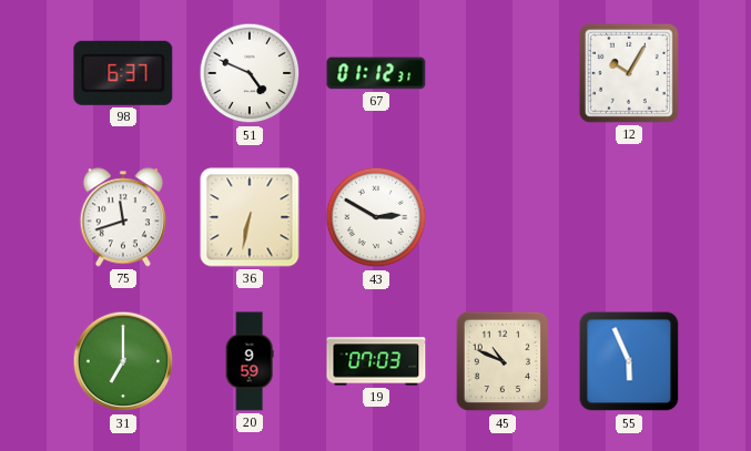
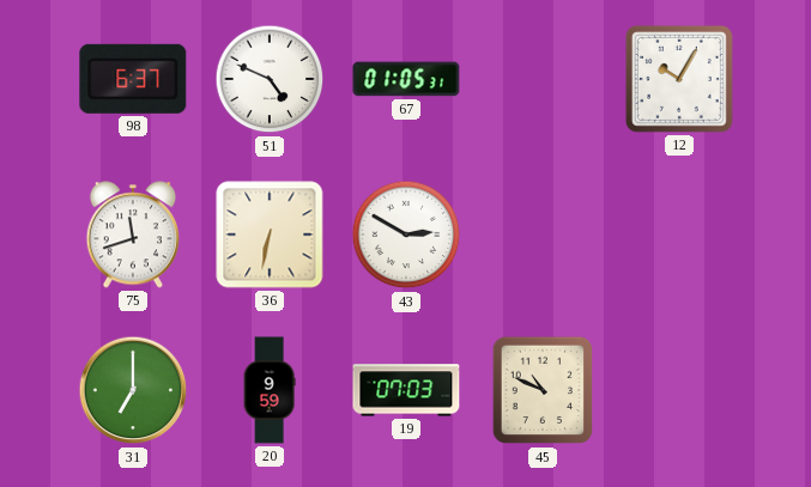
67: 01:12 -> 01:05
55: 5:56 -> none
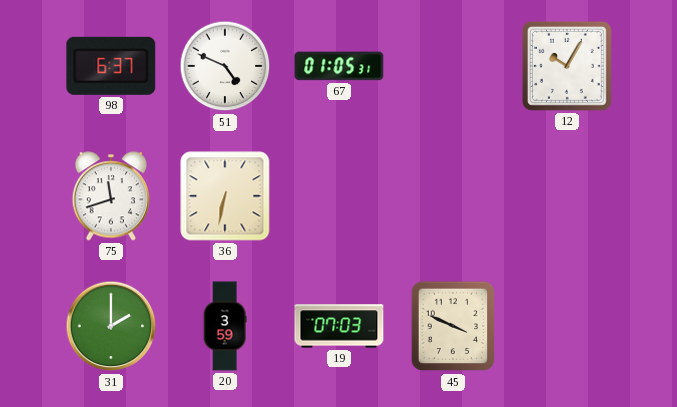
43: 2:50 -> none
31: 7:00 -> 2:00
20: 9:59 -> 3:59
45: 10:49 -> 3:49
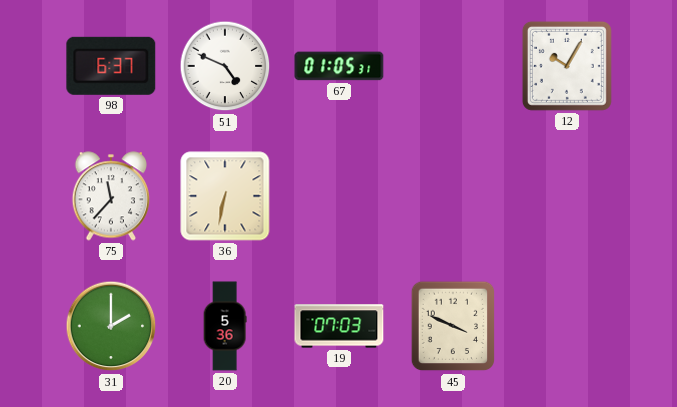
75: 11:42 -> 11:37
20: 3:59 -> 5:36
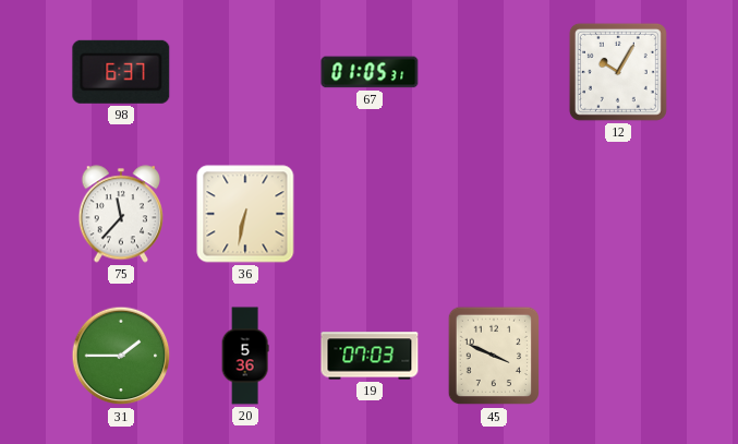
51: 4:49 -> none
31: 2:00 -> 1:45
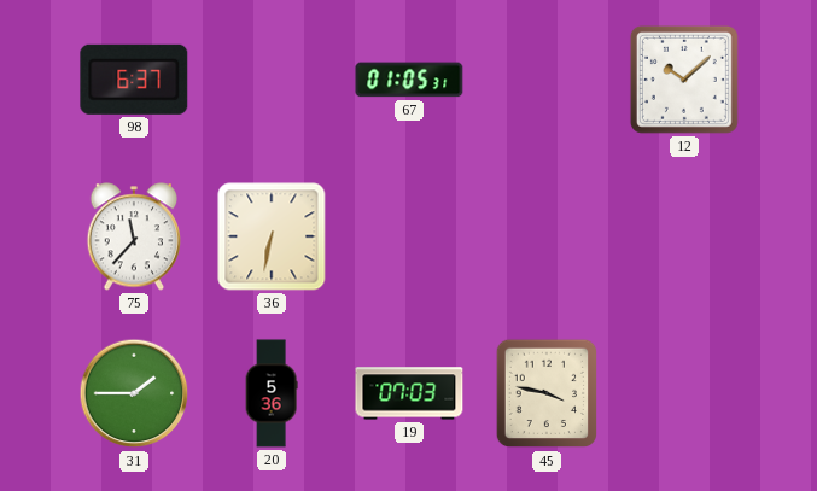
12: 10:05 -> 10:08
45: 3:49 -> 3:47
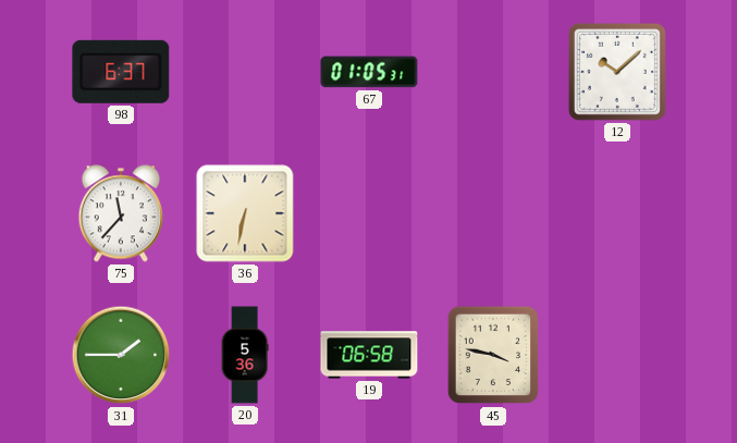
19: 07:03 -> 06:58
